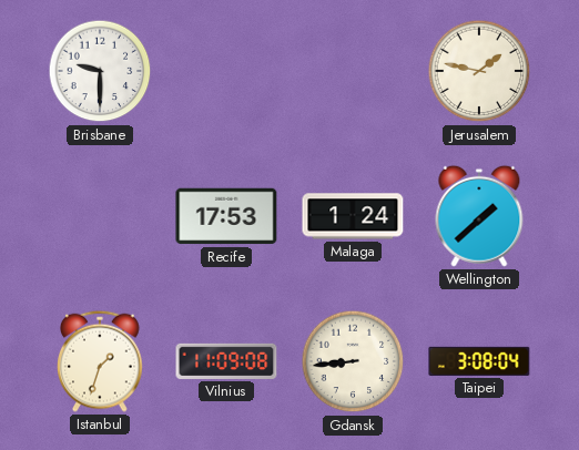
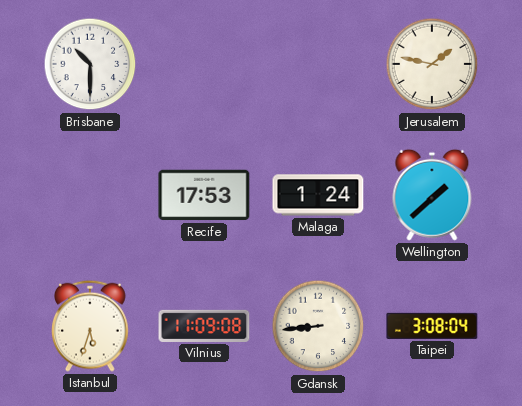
Brisbane: 9:30 -> 10:30
Istanbul: 1:33 -> 5:33
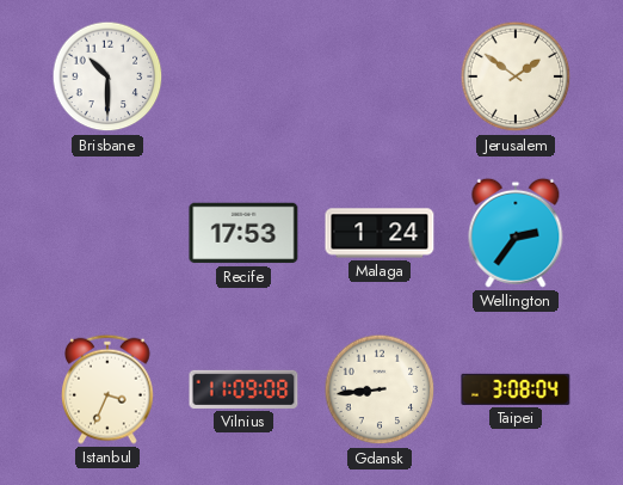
Jerusalem: 1:47 -> 1:51
Wellington: 1:38 -> 2:36
Istanbul: 5:33 -> 3:34
